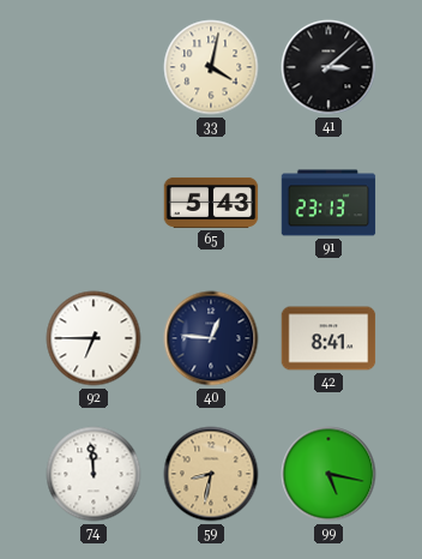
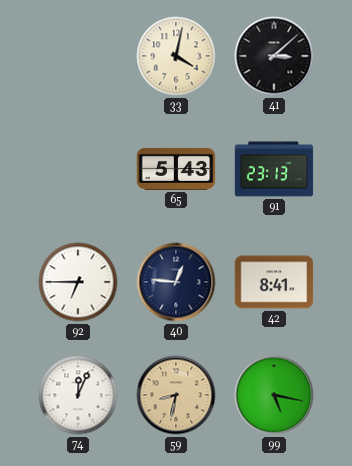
74: 11:59 -> 12:04
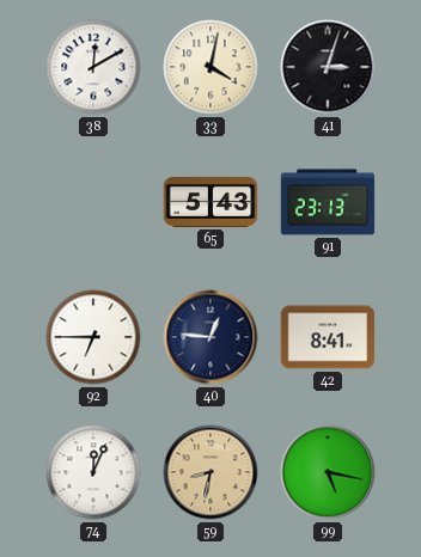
38: none -> 12:10
41: 3:08 -> 3:03
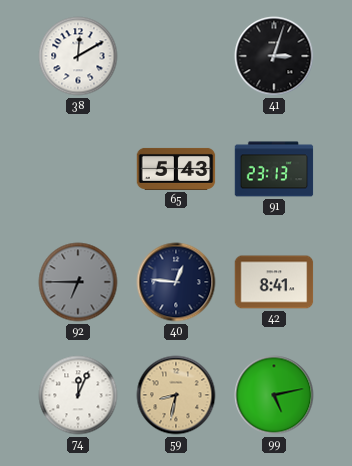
33: 4:02 -> none
92 dial: white -> grey
99: 5:17 -> 5:13
